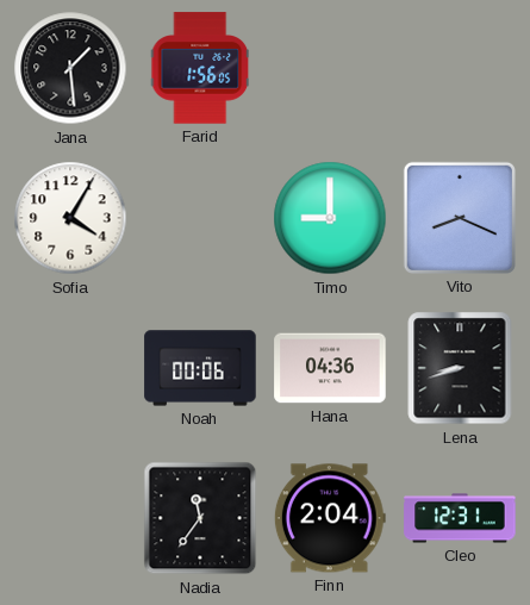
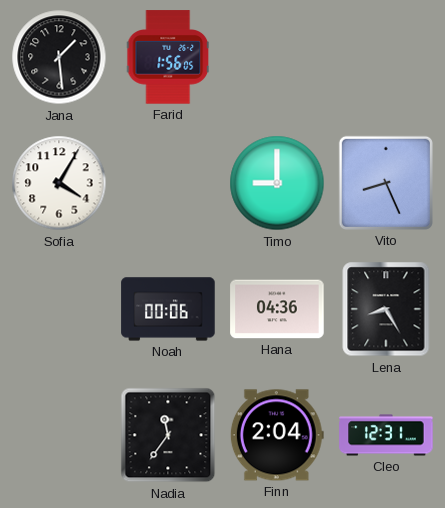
Vito: 8:19 -> 8:26
Lena: 8:42 -> 8:25
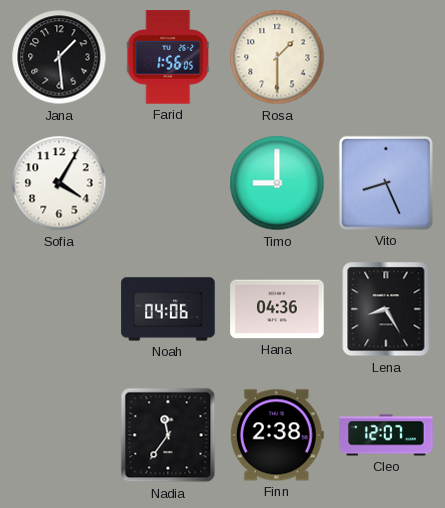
Rosa: none -> 1:30
Noah: 00:06 -> 04:06
Finn: 2:04 -> 2:38
Cleo: 12:31 -> 12:07
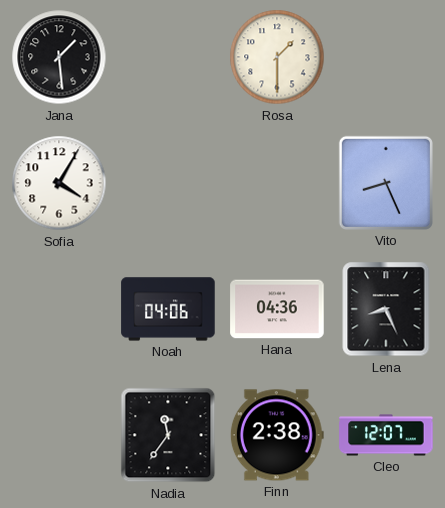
Farid: 1:56 -> none
Timo: 9:00 -> none
Lena: 8:25 -> 8:26
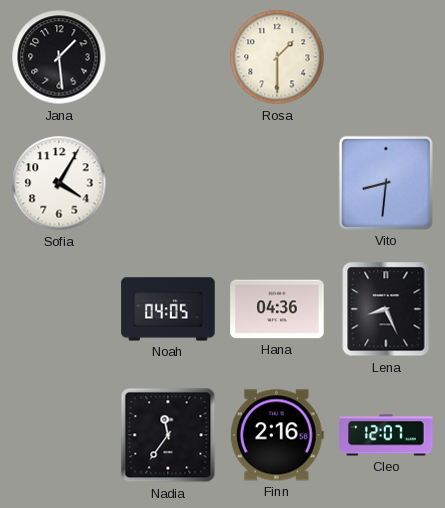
Vito: 8:26 -> 8:31
Noah: 04:06 -> 04:05
Finn: 2:38 -> 2:16
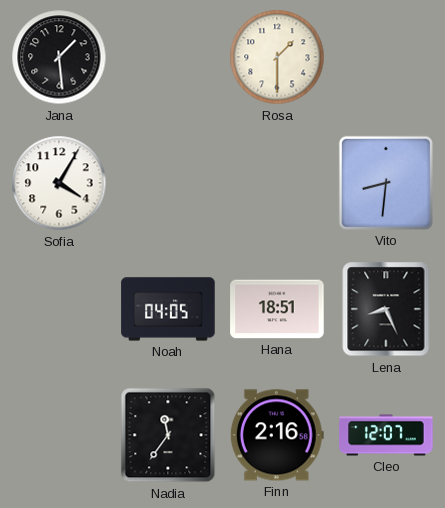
Hana: 04:36 -> 18:51
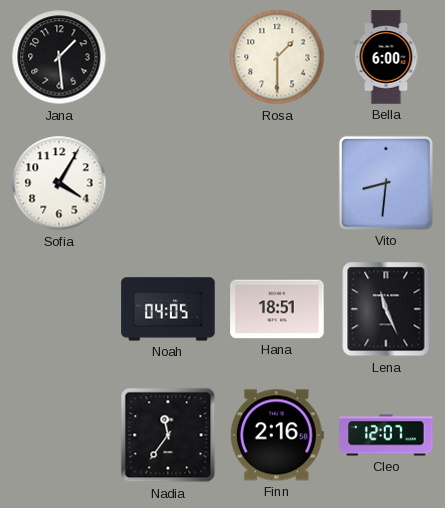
Bella: none -> 6:00
Lena: 8:26 -> 11:26
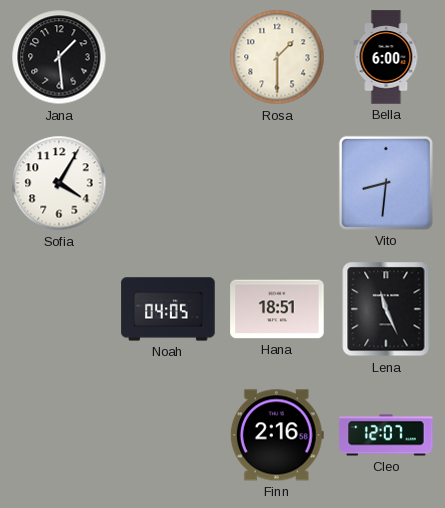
Nadia: 11:36 -> none
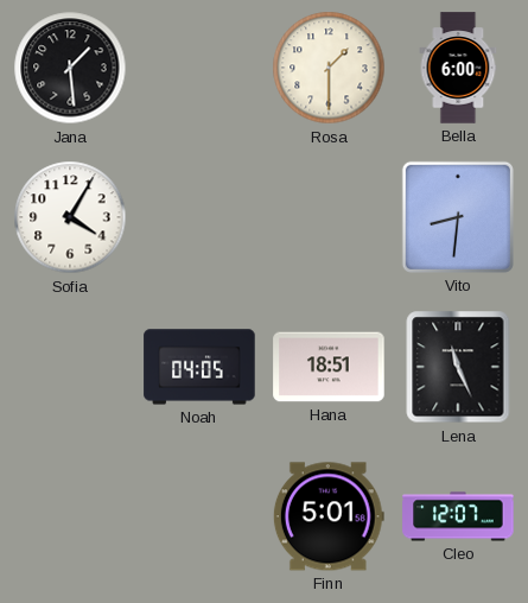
Finn: 2:16 -> 5:01
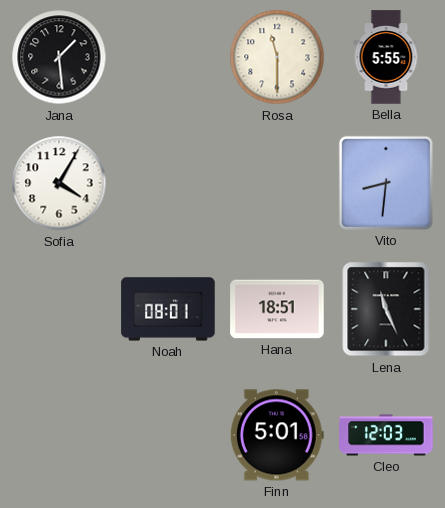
Rosa: 1:30 -> 11:30
Bella: 6:00 -> 5:55
Noah: 04:05 -> 08:01
Cleo: 12:07 -> 12:03
